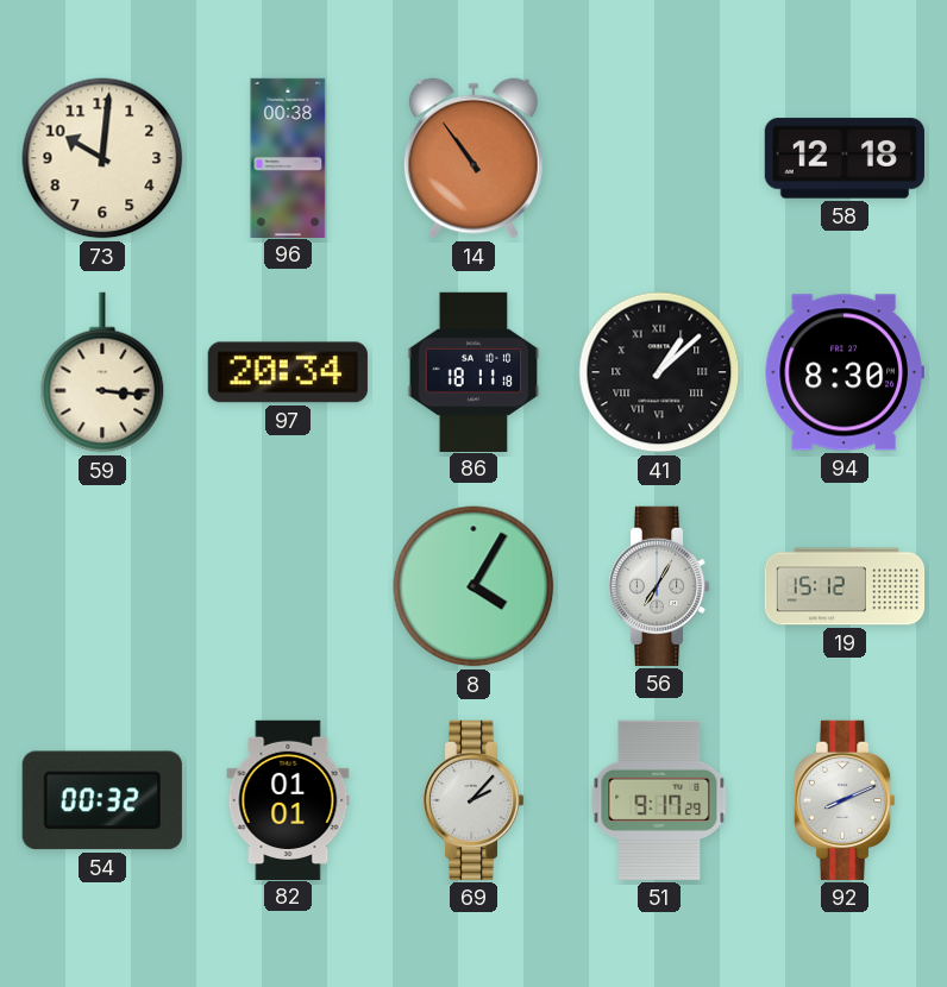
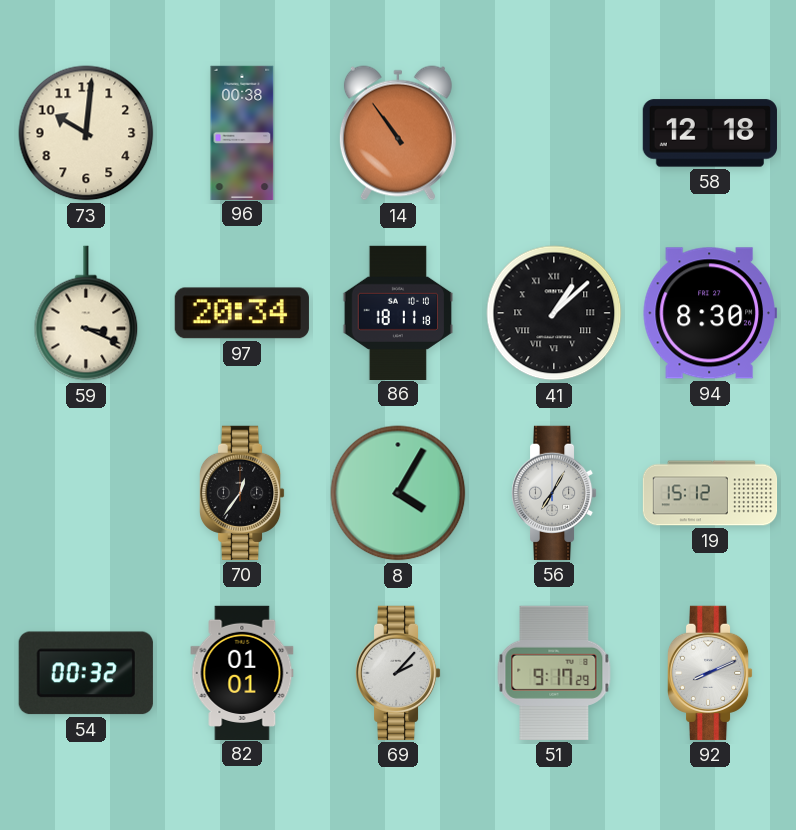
59: 3:16 -> 3:19
70: none -> 12:36
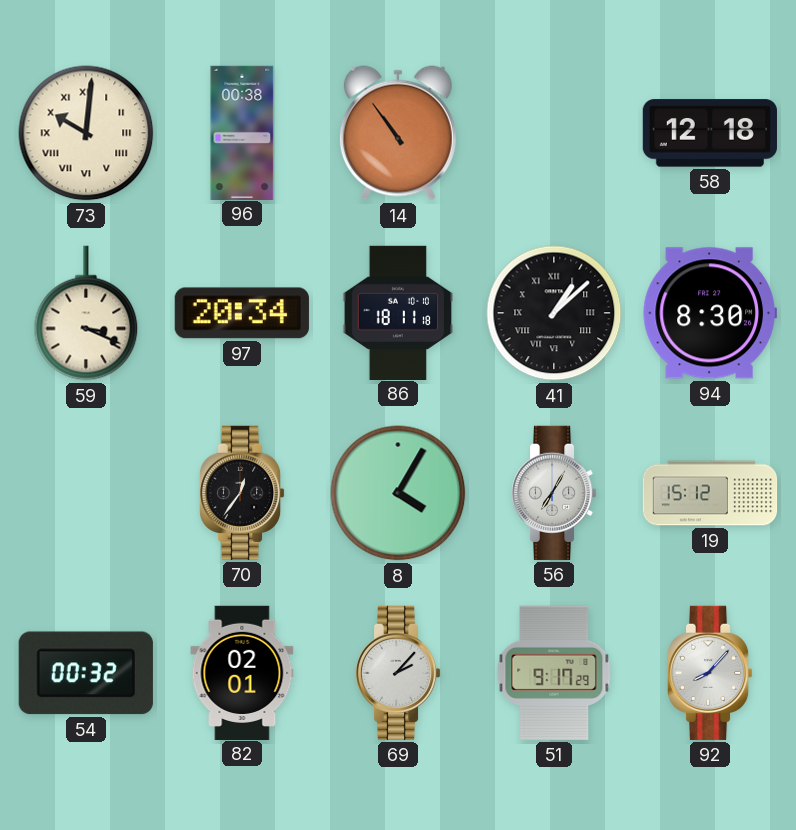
73 numerals: Arabic -> Roman
82: 01:01 -> 02:01
92: 8:11 -> 8:07
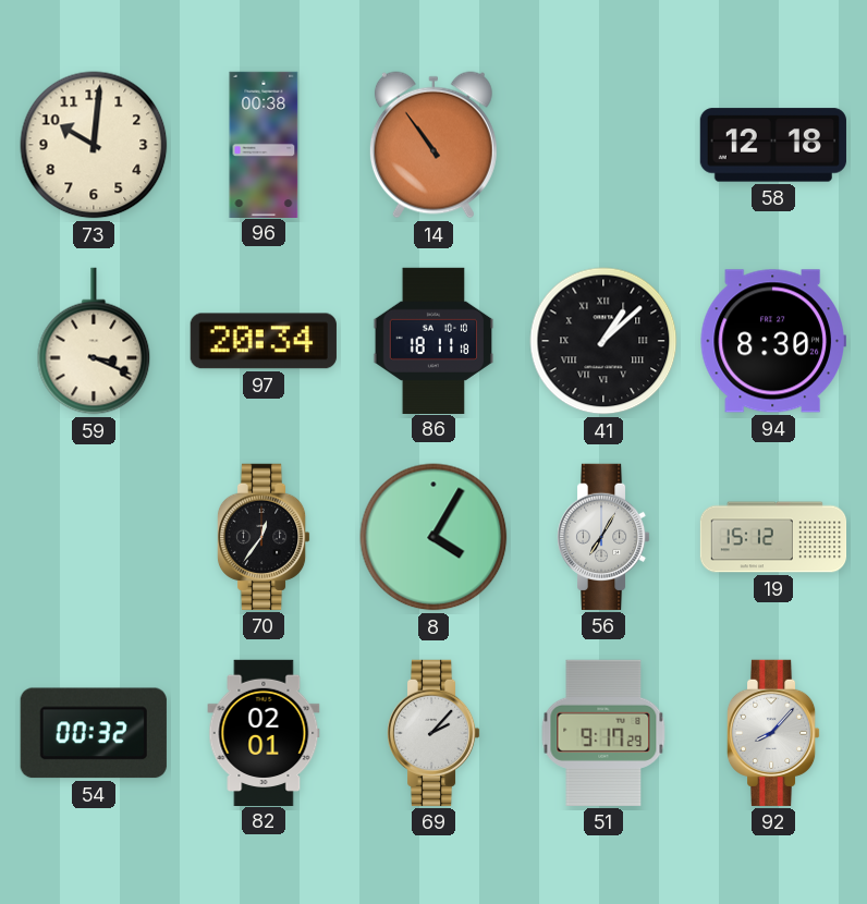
73 numerals: Roman -> Arabic
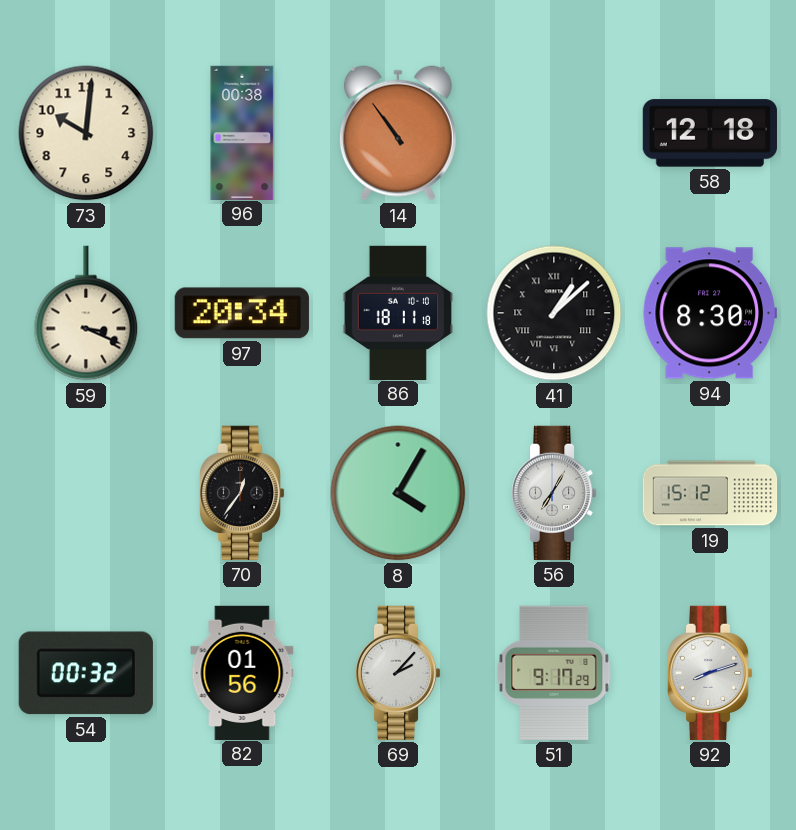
82: 02:01 -> 01:56
92: 8:07 -> 8:12
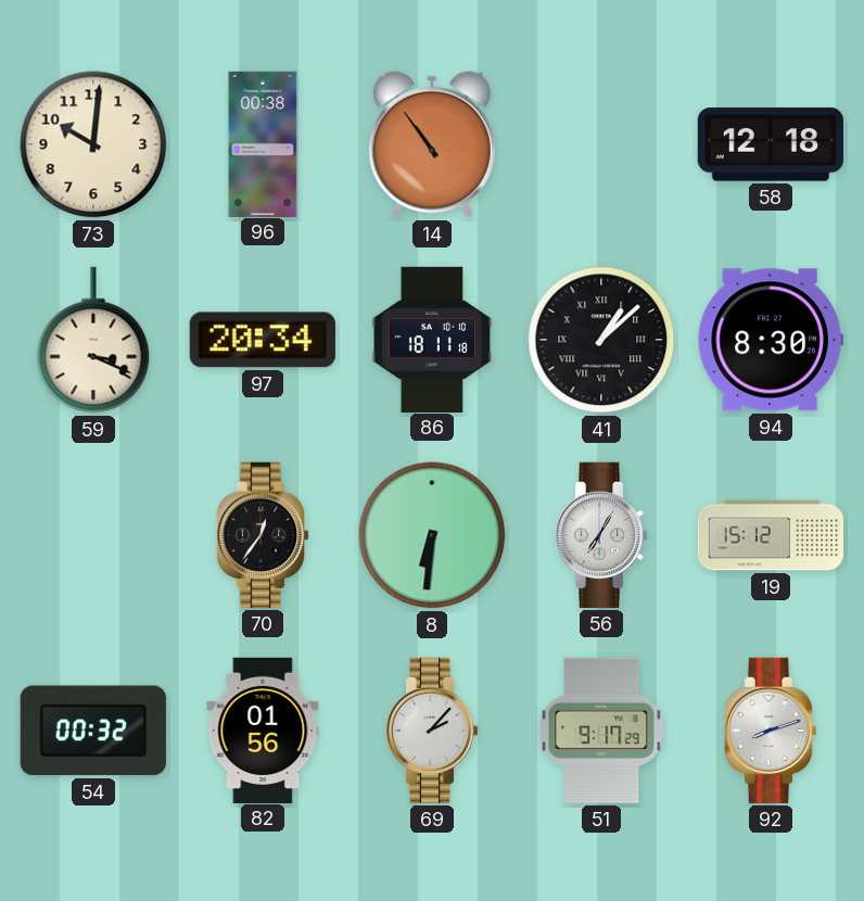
8: 4:05 -> 6:31
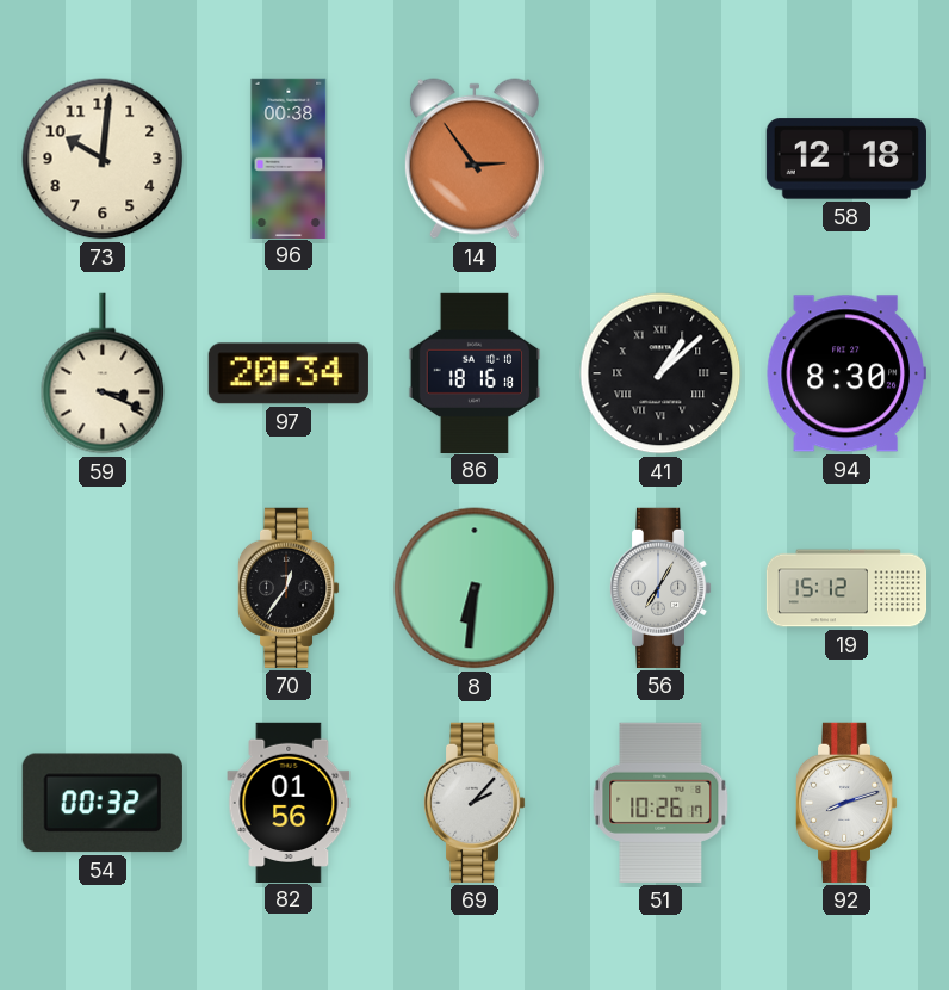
14: 10:54 -> 2:54
86: 18:11 -> 18:16
51: 9:17 -> 10:26
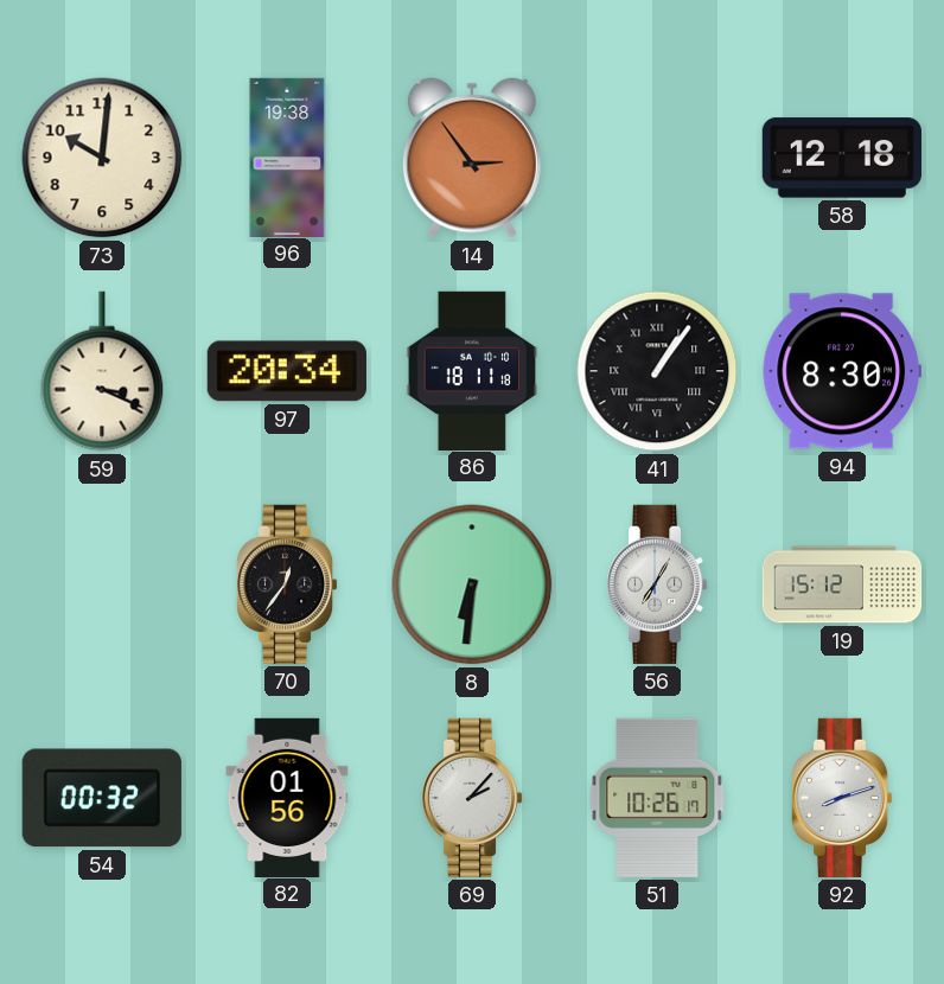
96: 00:38 -> 19:38
86: 18:16 -> 18:11
41: 1:08 -> 1:06
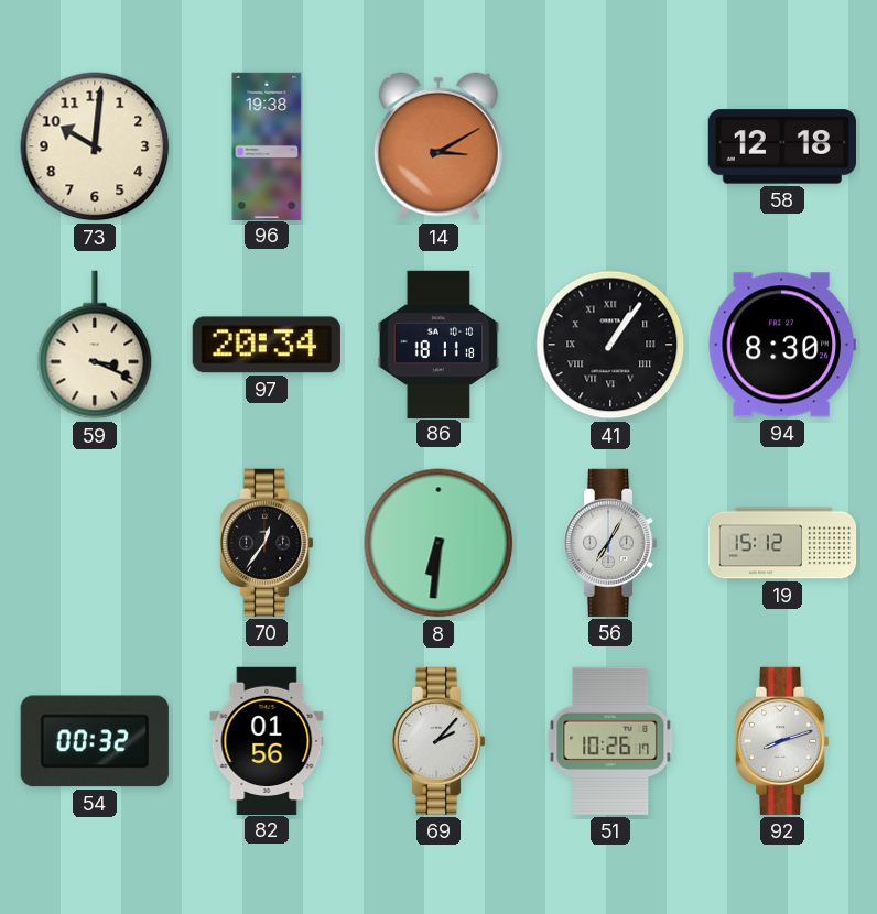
14: 2:54 -> 3:10
